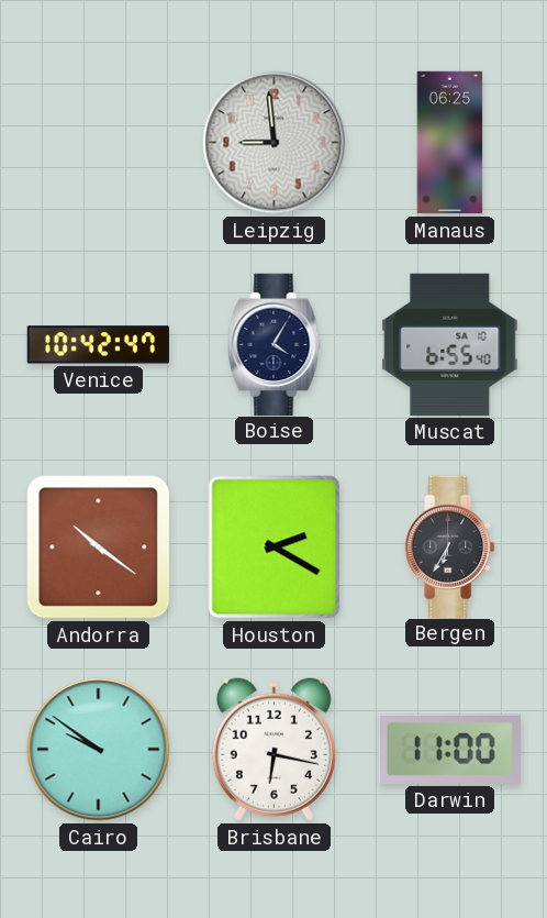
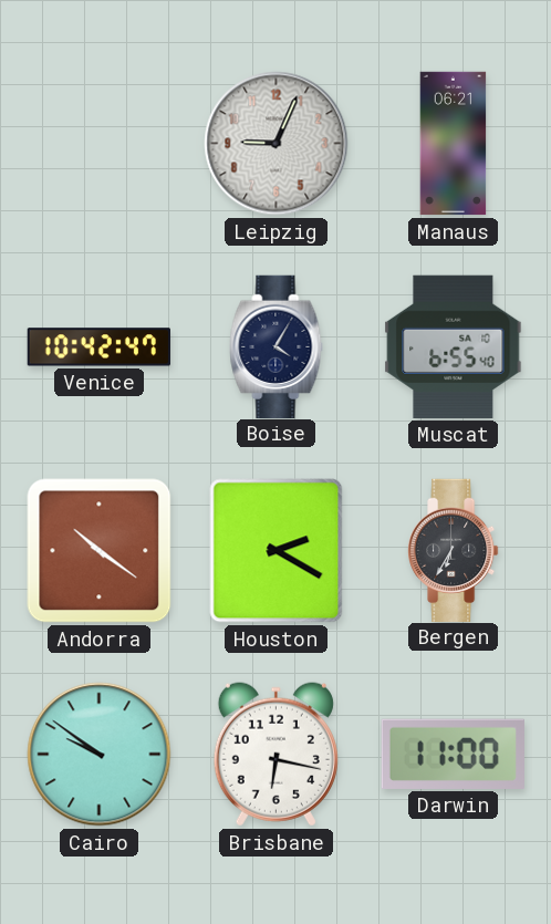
Leipzig: 8:59 -> 9:04
Manaus: 06:25 -> 06:21
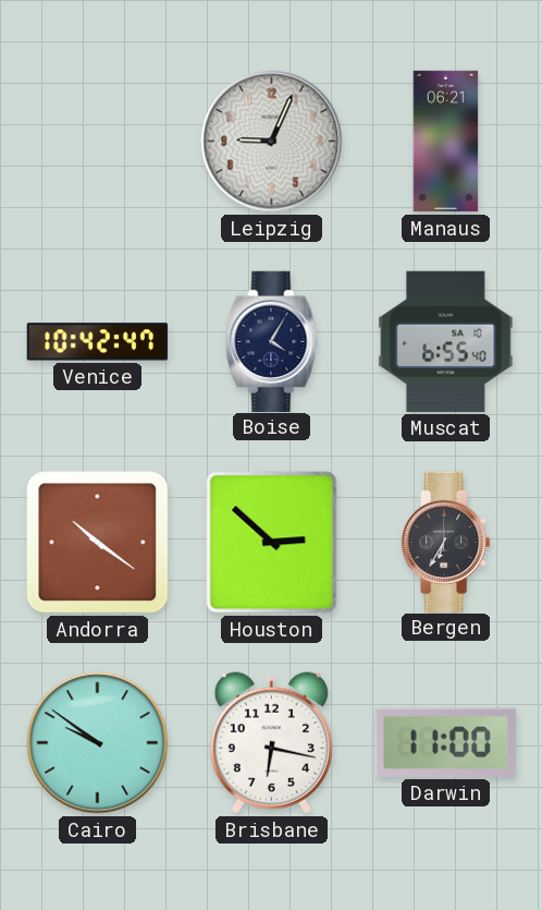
Houston: 2:20 -> 2:52
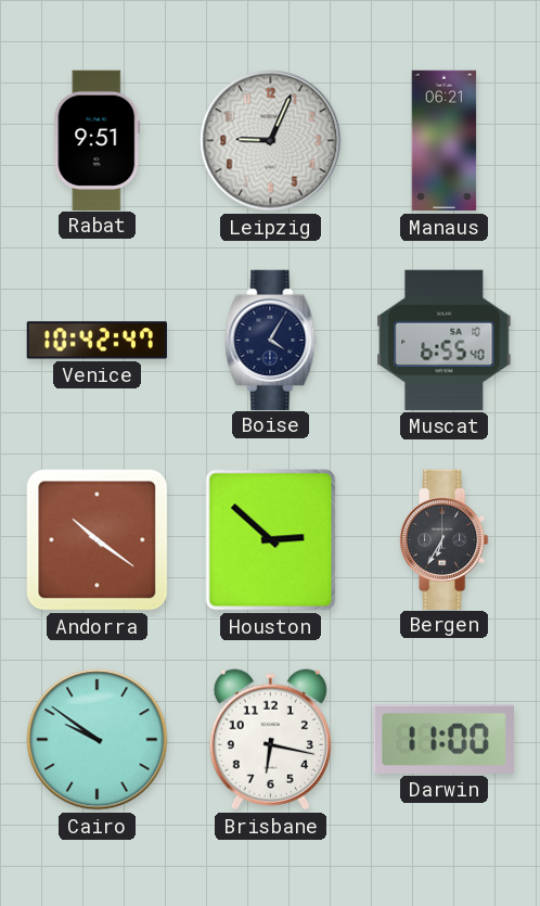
Rabat: none -> 9:51
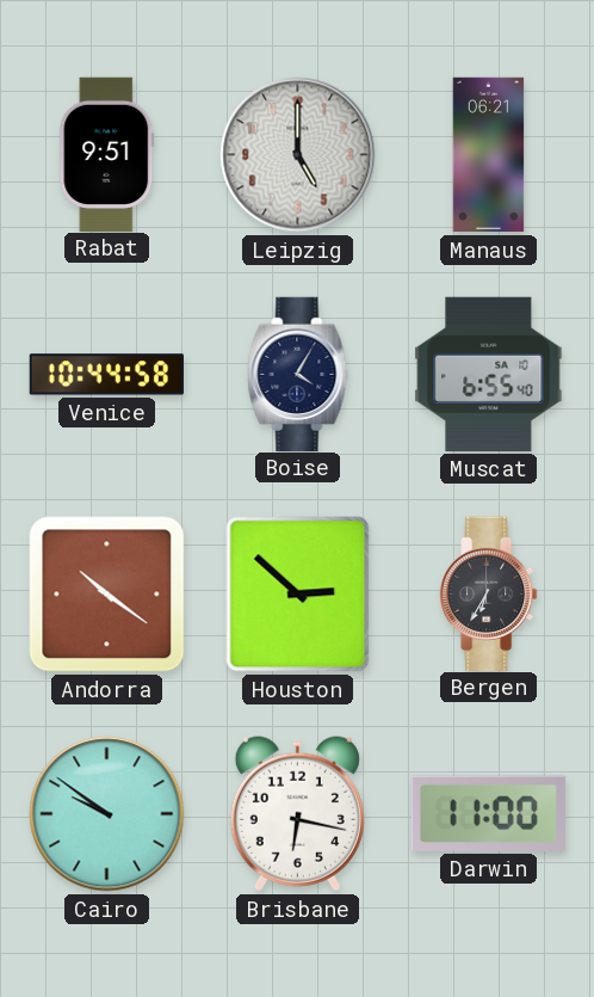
Leipzig: 9:04 -> 5:00
Venice: 10:42 -> 10:44
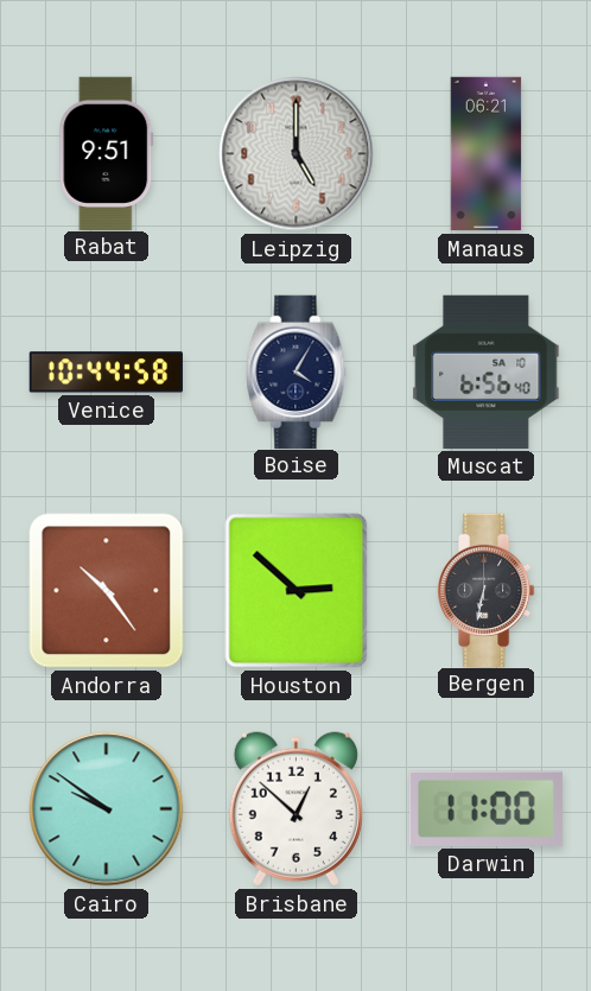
Muscat: 6:55 -> 6:56
Andorra: 10:21 -> 10:24
Bergen: 6:35 -> 6:32
Brisbane: 6:17 -> 12:52
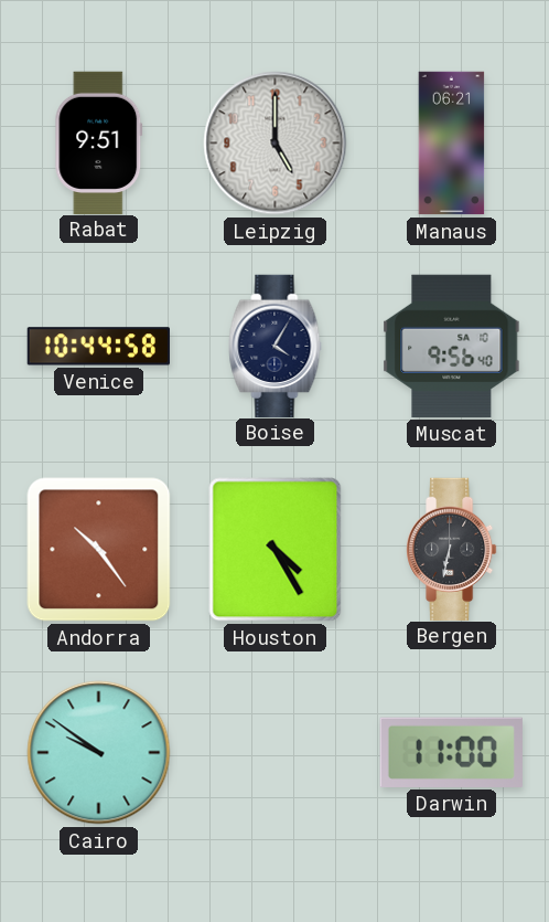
Muscat: 6:56 -> 9:56
Houston: 2:52 -> 4:25
Brisbane: 12:52 -> none
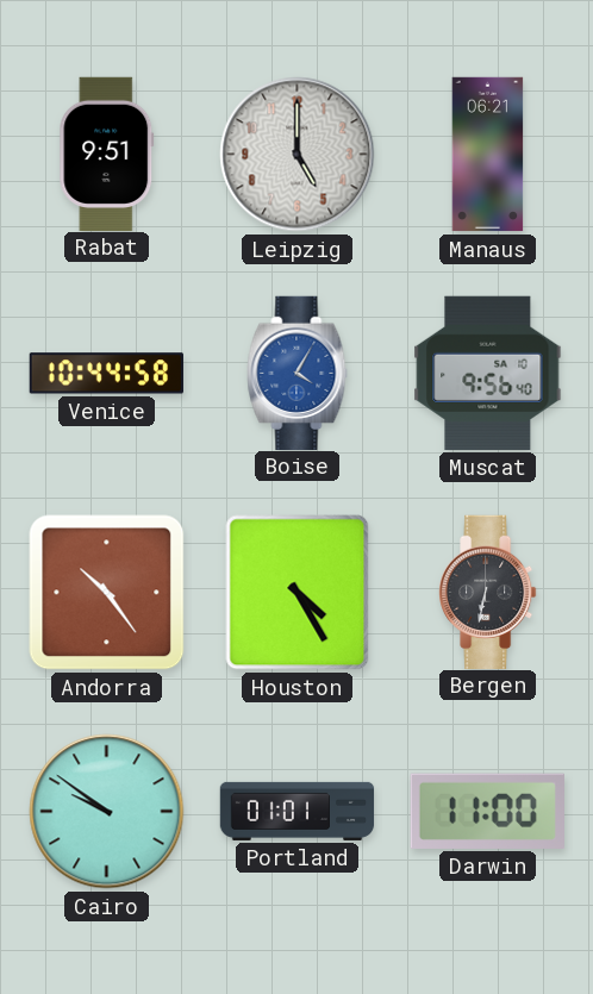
Boise dial: navy -> blue
Portland: none -> 01:01
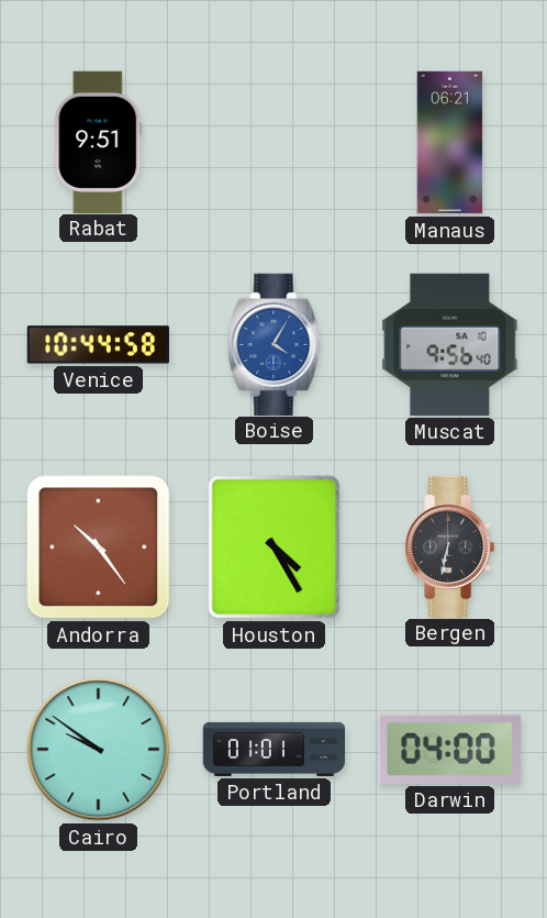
Leipzig: 5:00 -> none
Darwin: 11:00 -> 04:00
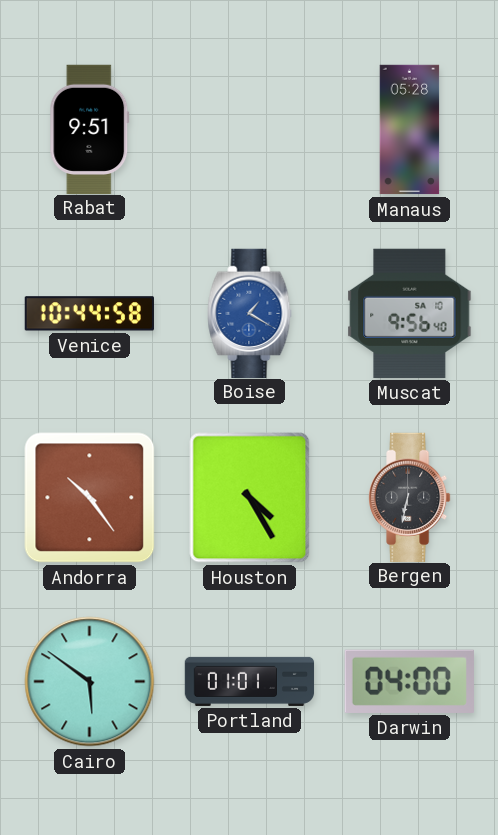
Manaus: 06:21 -> 05:28
Boise: 4:05 -> 1:20
Cairo: 9:51 -> 5:51
